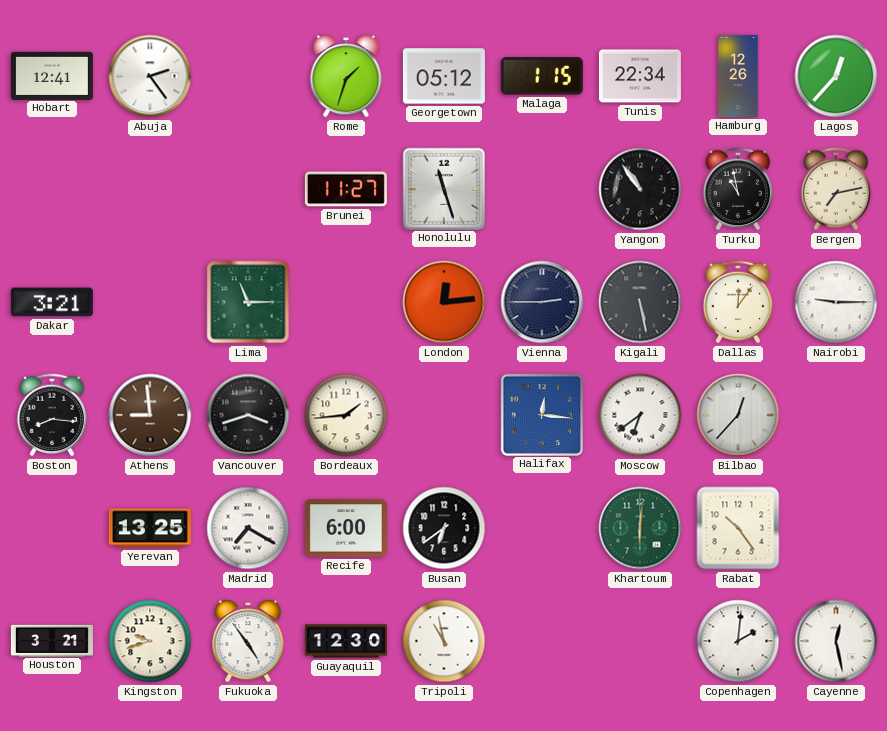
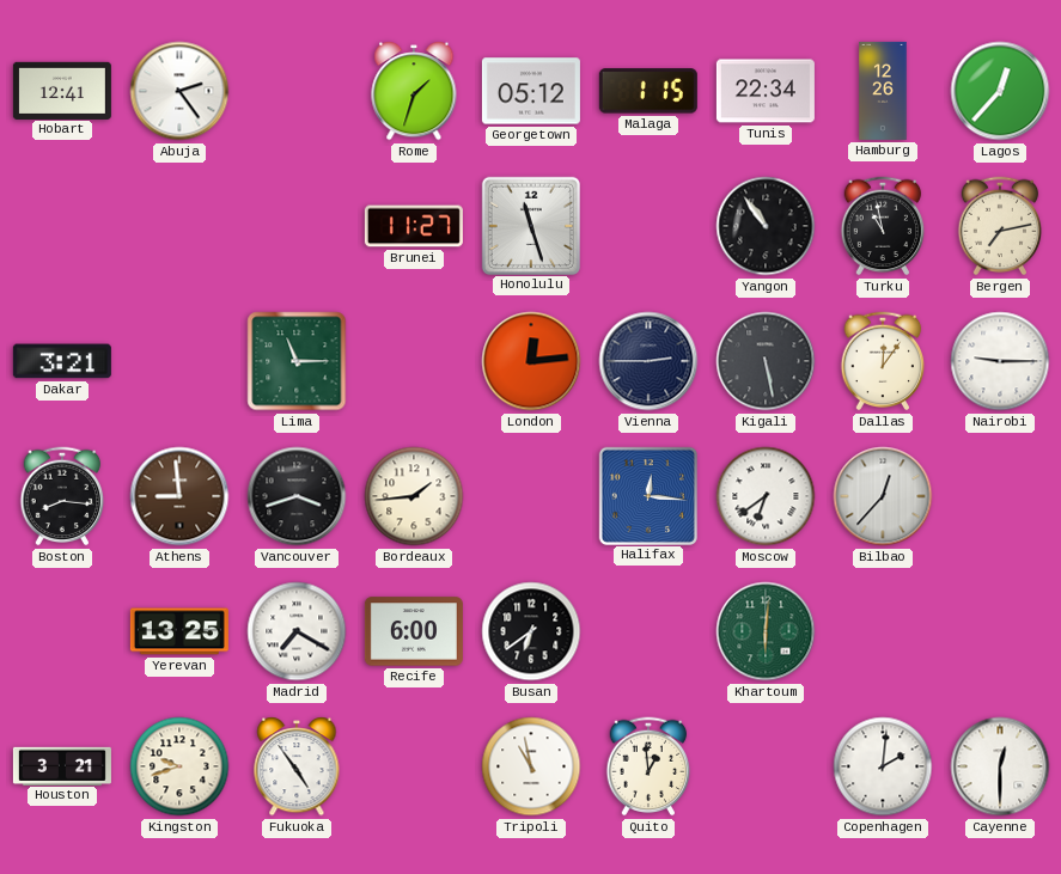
Rabat: 10:24 -> none
Guayaquil: 12:30 -> none
Quito: none -> 12:59
Cayenne: 12:28 -> 12:30
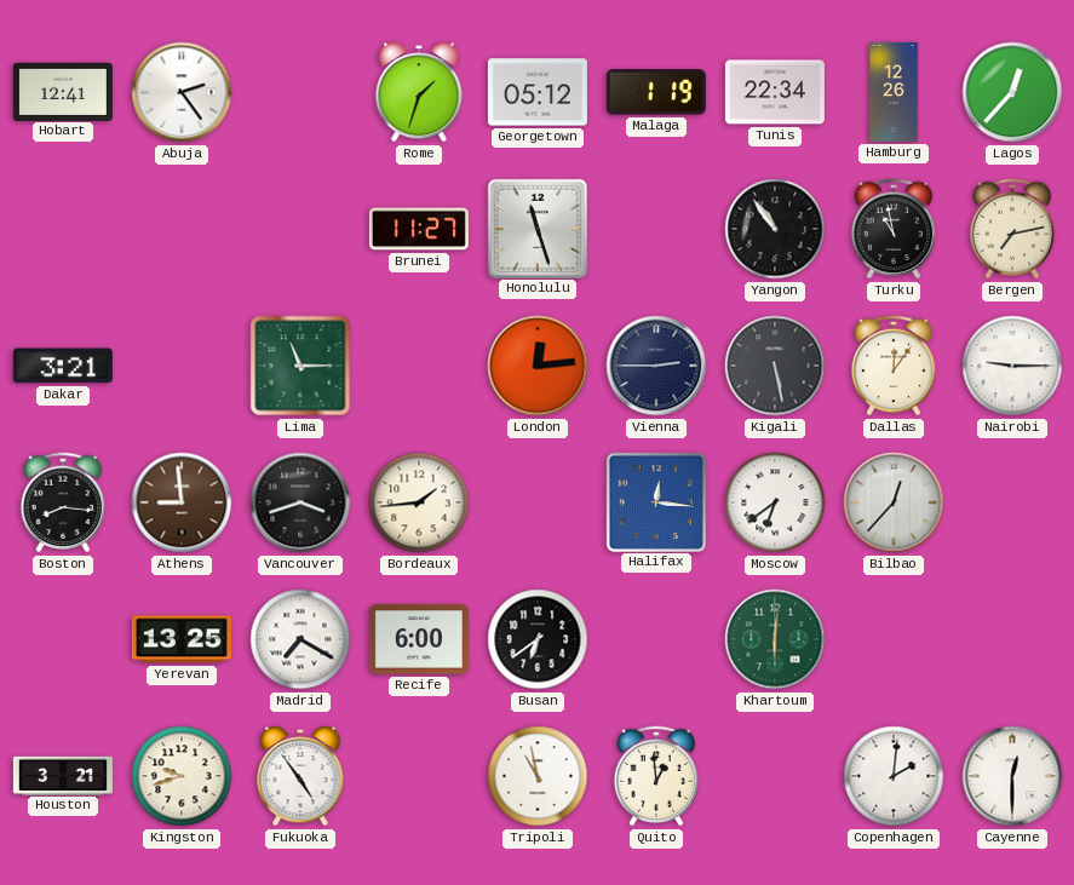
Malaga: 1:15 -> 1:19
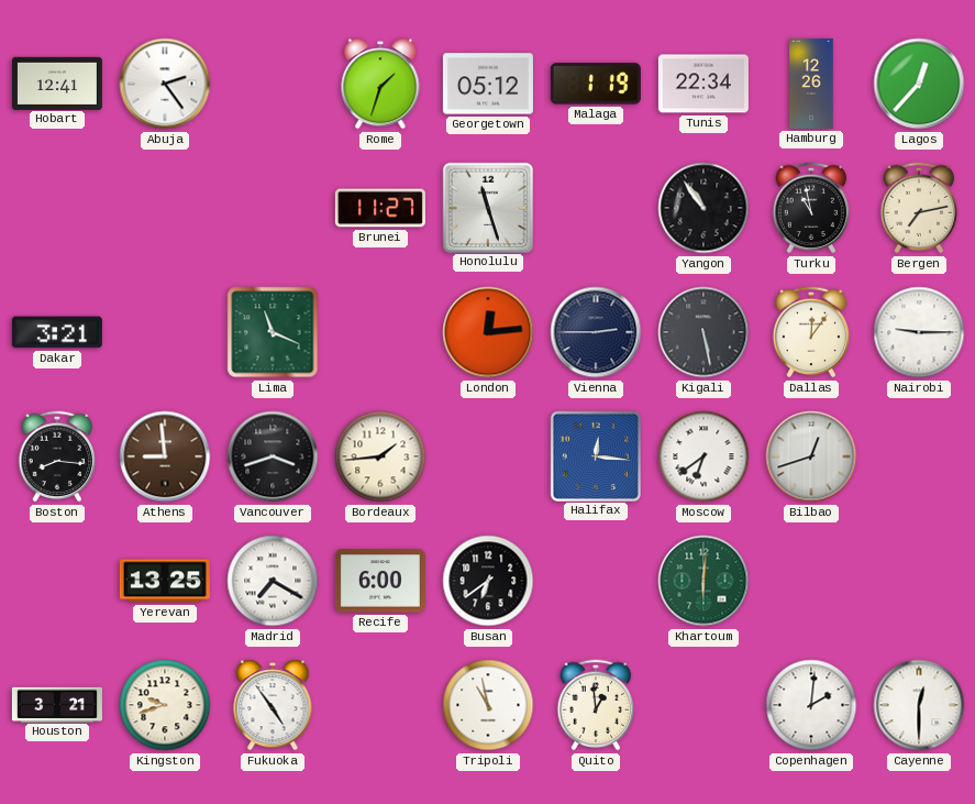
Lima: 11:15 -> 11:19
Bilbao: 12:37 -> 12:42
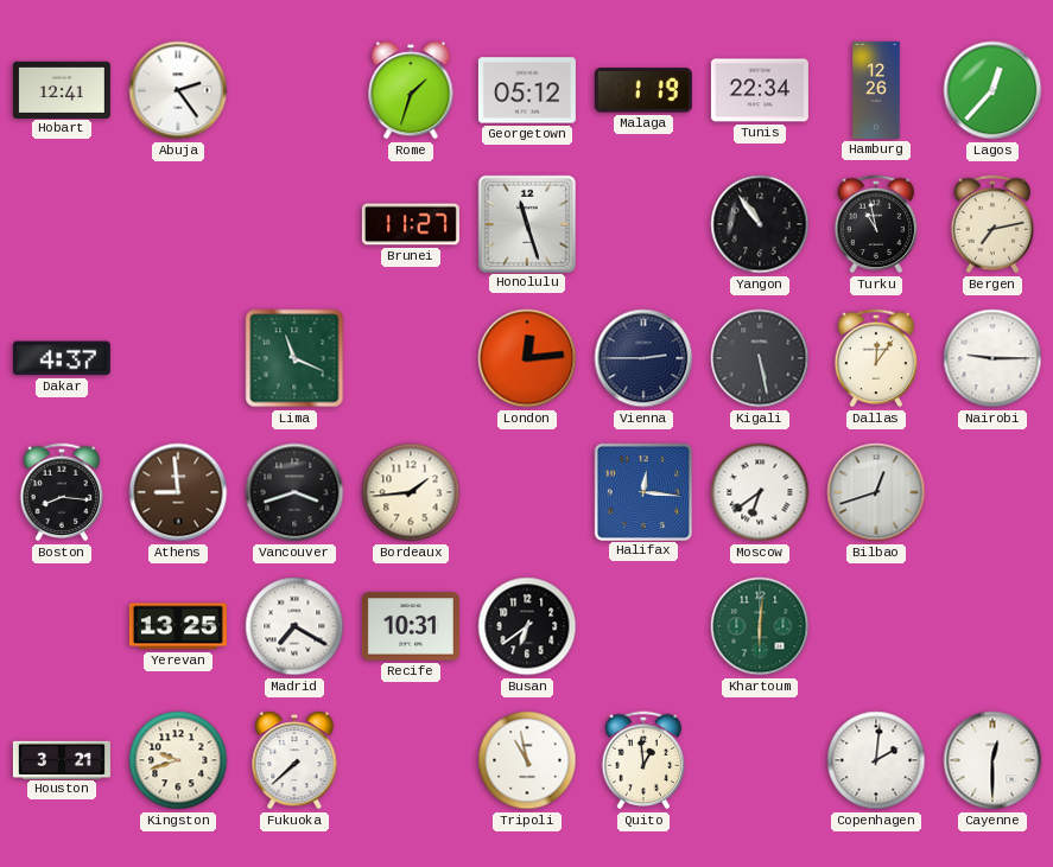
Dakar: 3:21 -> 4:37
Recife: 6:00 -> 10:31
Fukuoka: 4:54 -> 7:38
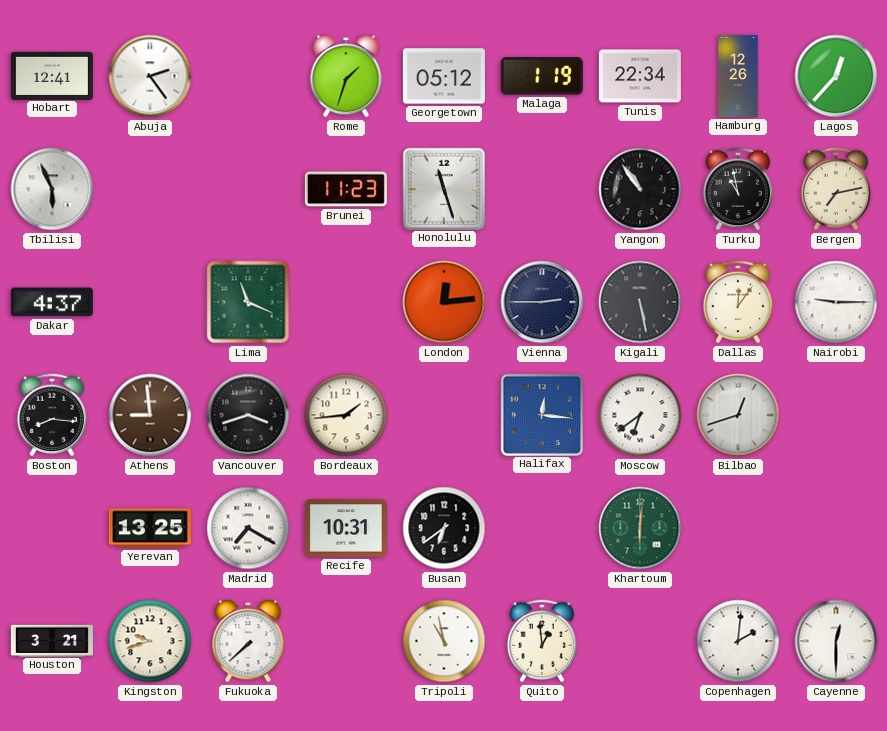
Tbilisi: none -> 5:56
Brunei: 11:27 -> 11:23
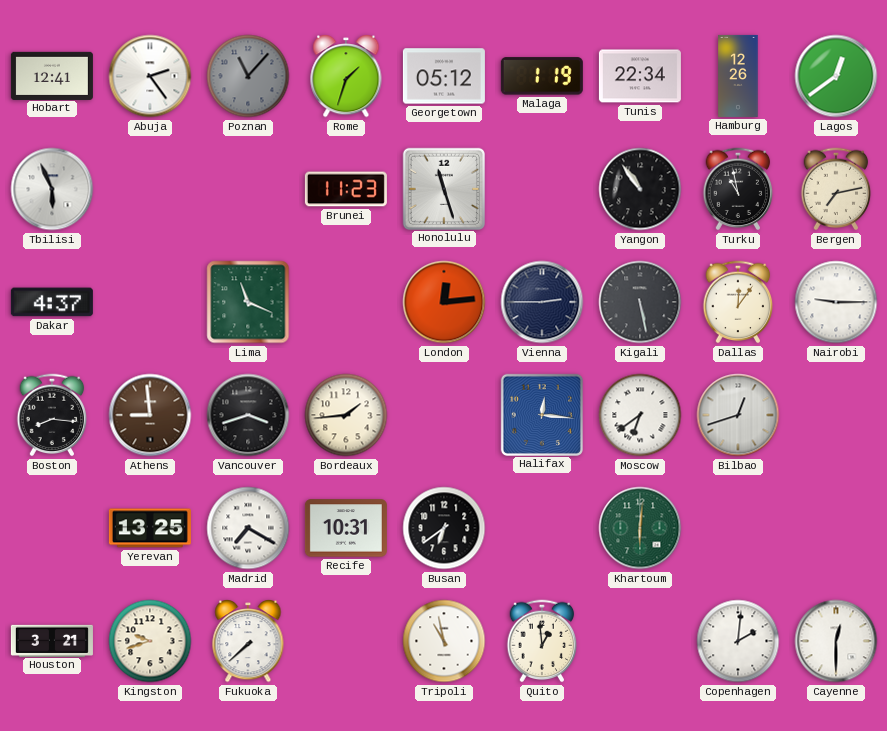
Poznan: none -> 11:07
Lagos: 12:37 -> 12:39
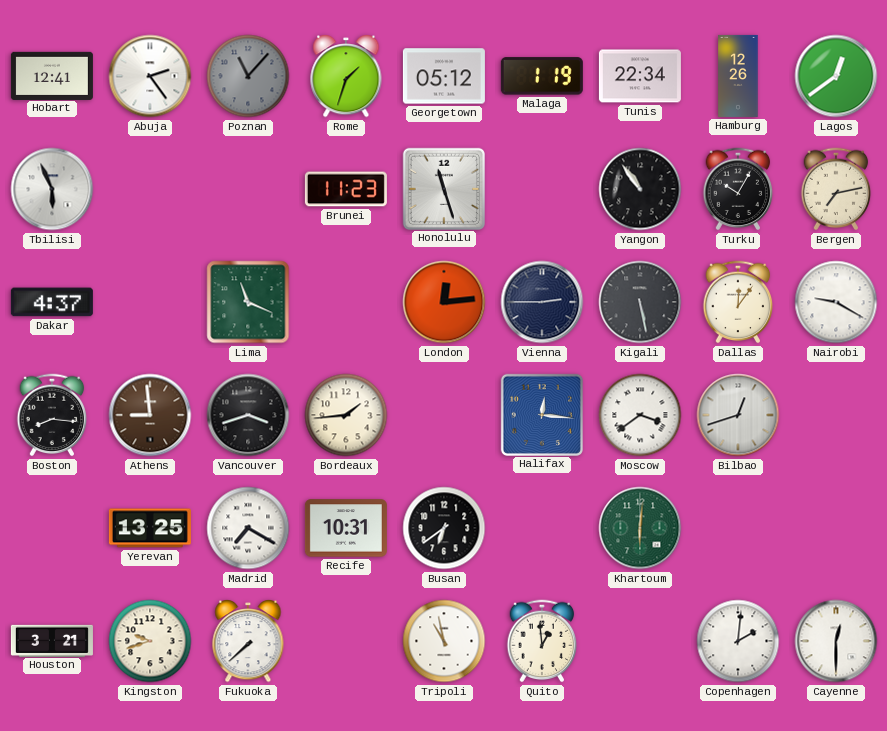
Turku: 10:58 -> 10:05
Nairobi: 9:15 -> 9:20
Moscow: 6:39 -> 3:39
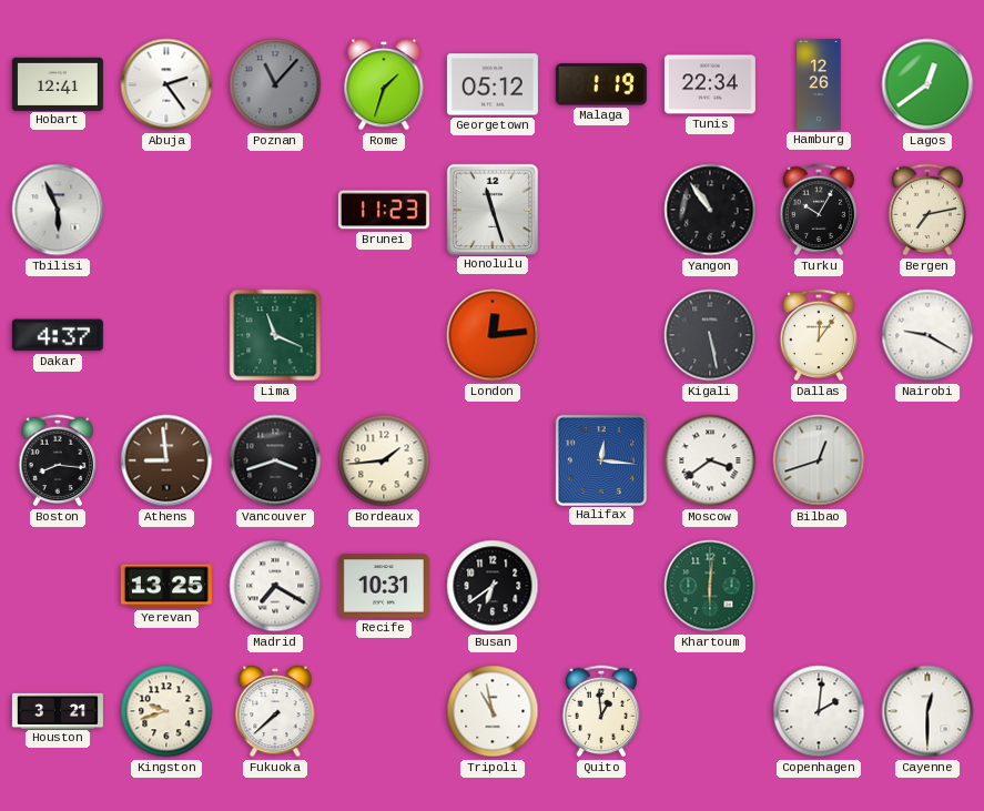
Vienna: 2:45 -> none
